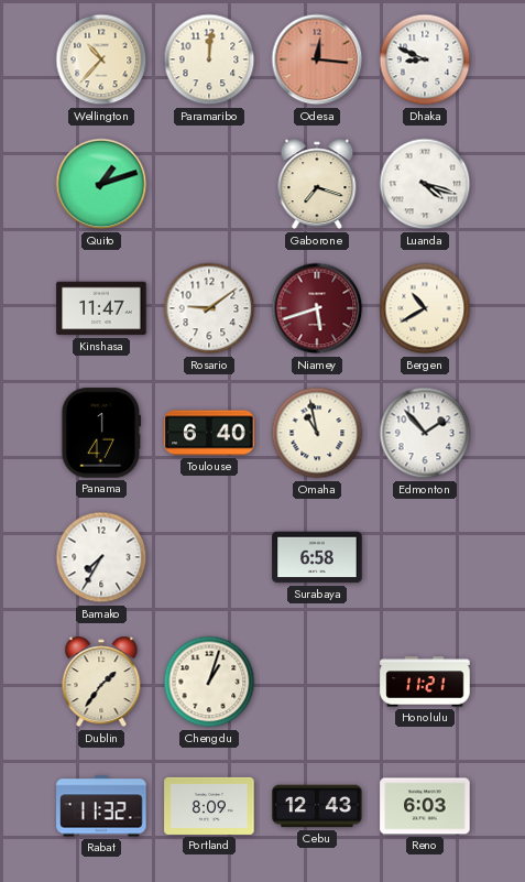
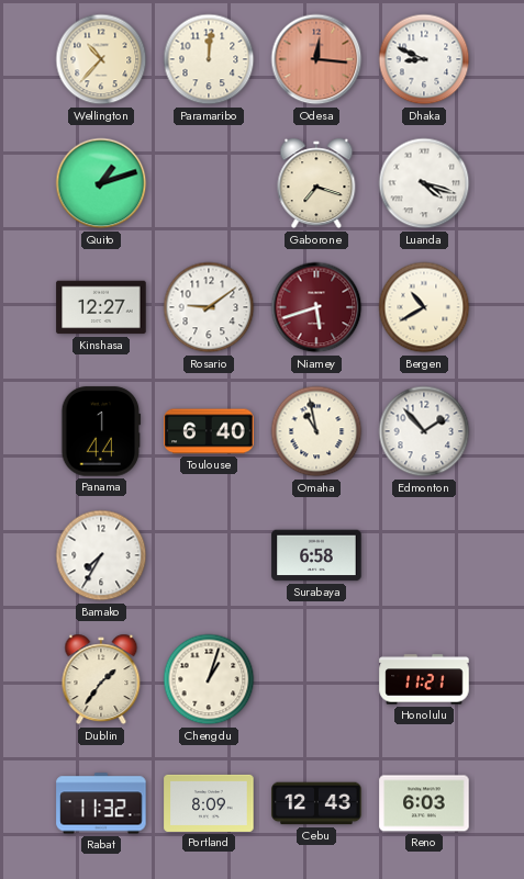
Kinshasa: 11:47 -> 12:27
Panama: 1:47 -> 1:44
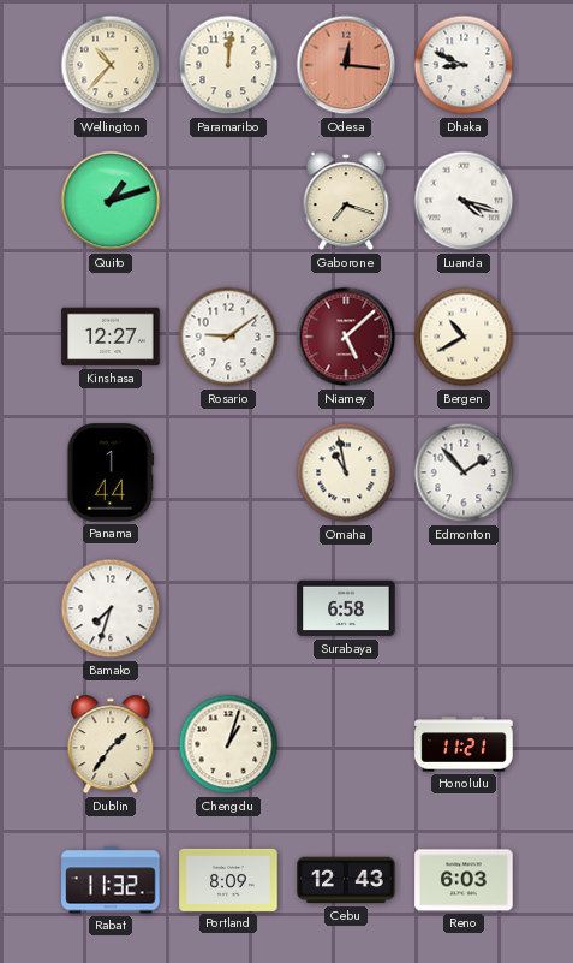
Niamey: 5:42 -> 5:08
Toulouse: 6:40 -> none
Bamako: 7:35 -> 7:33
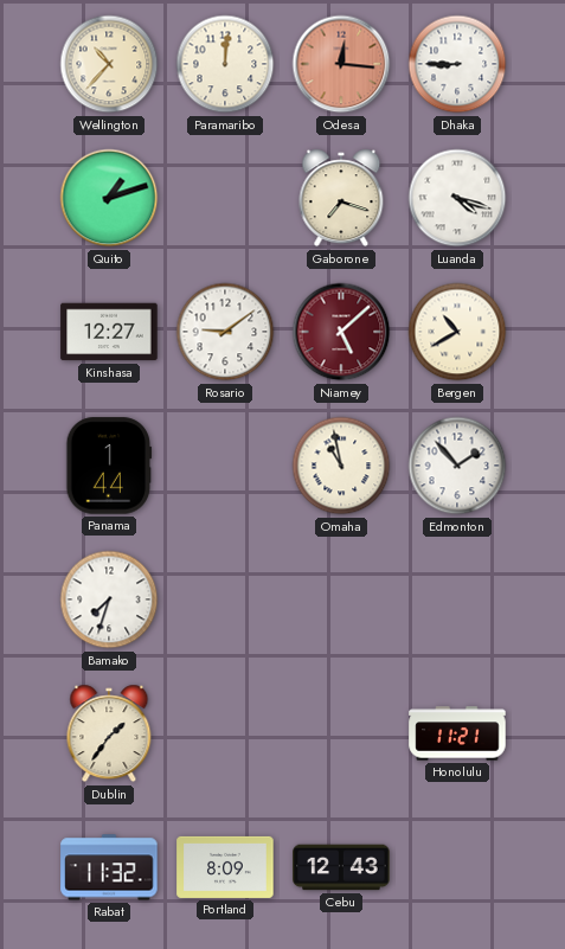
Dhaka: 8:49 -> 8:45
Surabaya: 6:58 -> none
Chengdu: 1:03 -> none
Reno: 6:03 -> none
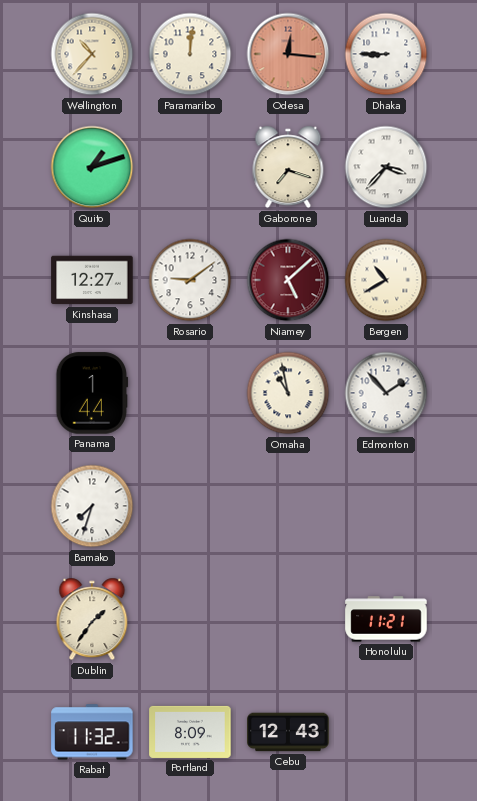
Luanda: 4:18 -> 3:37
